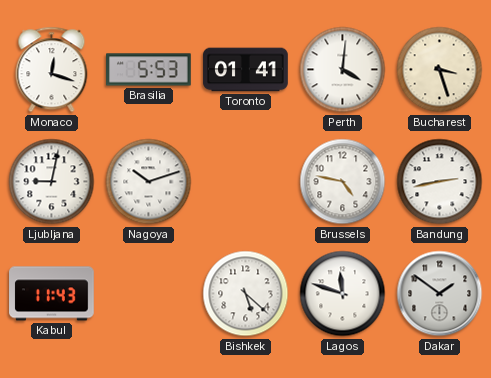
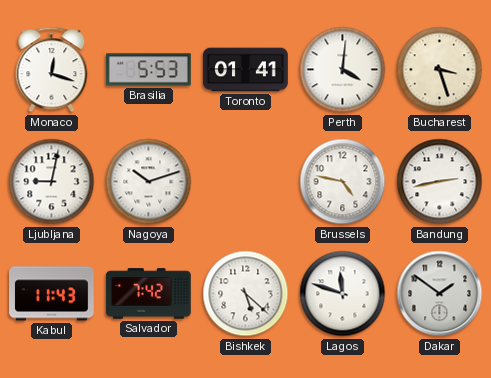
Salvador: none -> 7:42
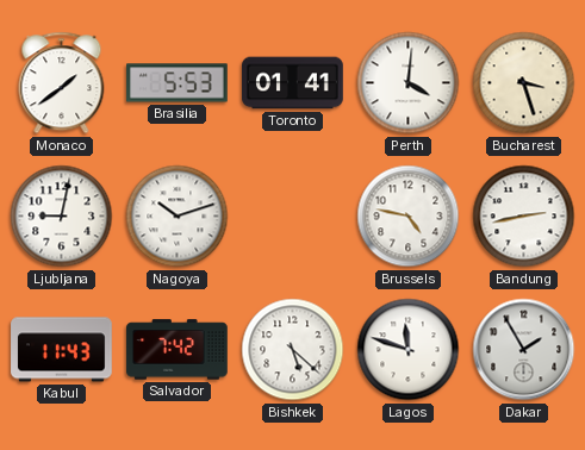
Monaco: 12:18 -> 1:39
Dakar: 1:51 -> 1:55
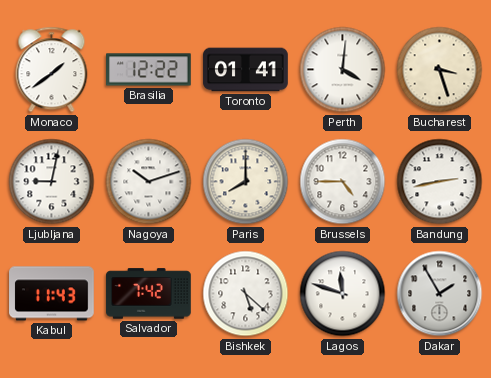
Brasilia: 5:53 -> 12:22
Paris: none -> 8:00
Brussels: 4:47 -> 4:45
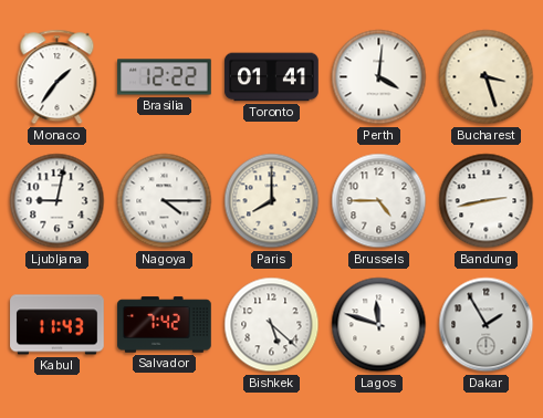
Monaco: 1:39 -> 1:36
Nagoya: 10:12 -> 4:15
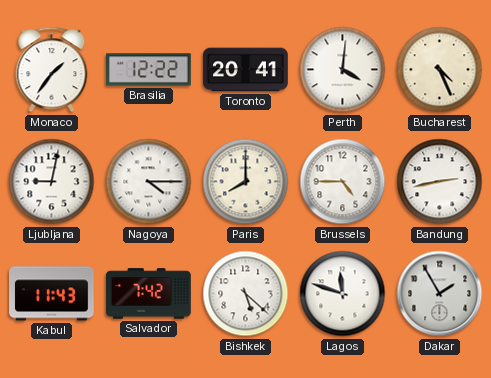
Toronto: 01:41 -> 20:41
Bucharest: 3:27 -> 4:26
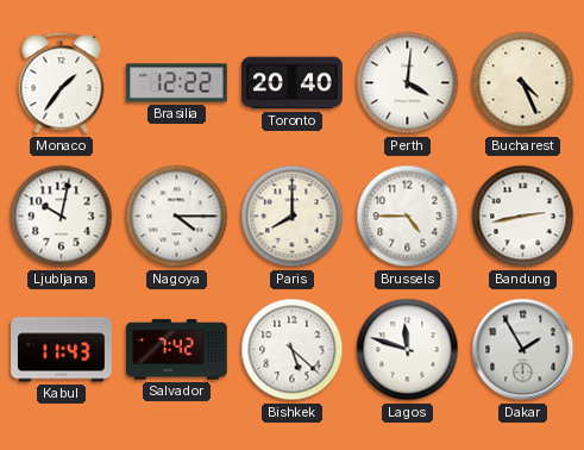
Toronto: 20:41 -> 20:40
Ljubljana: 9:02 -> 10:02
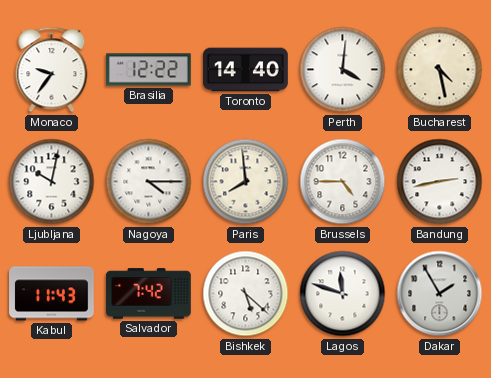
Monaco: 1:36 -> 9:36
Toronto: 20:40 -> 14:40
Bucharest: 4:26 -> 4:28
Paris: 8:00 -> 7:59
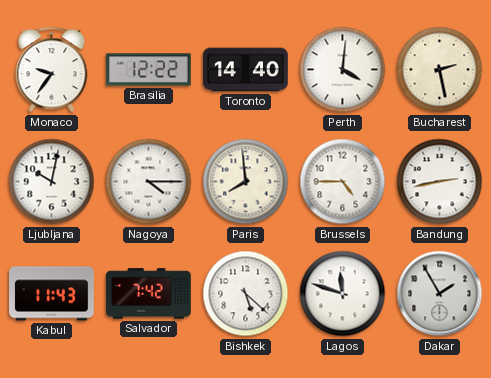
Bucharest: 4:28 -> 2:28
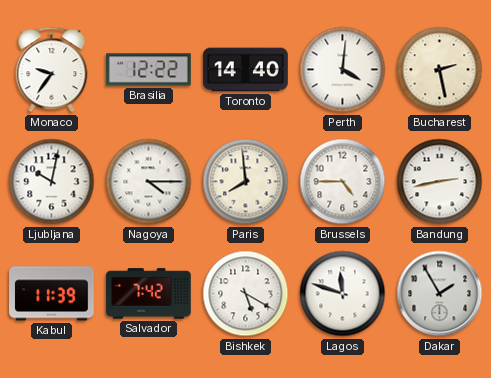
Kabul: 11:43 -> 11:39
Bishkek: 5:22 -> 5:20
